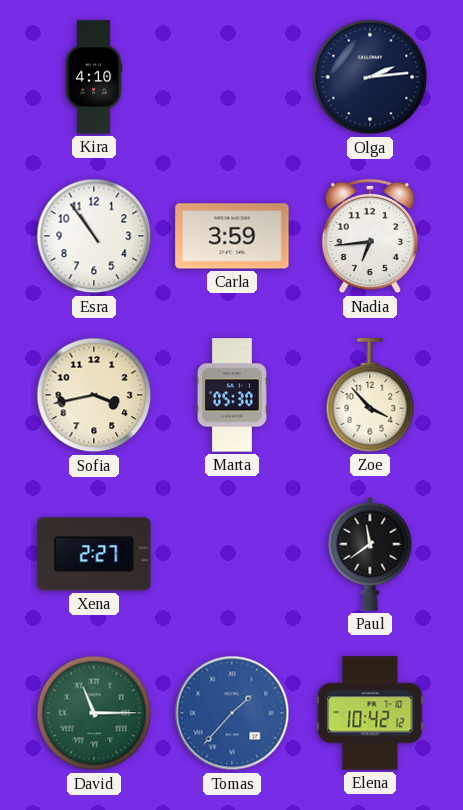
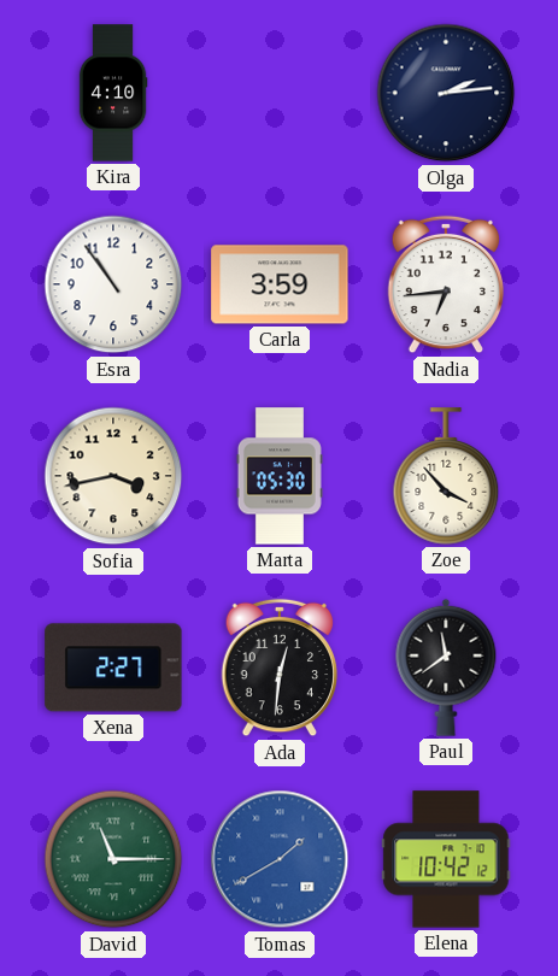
Ada: none -> 12:31
Tomas: 1:37 -> 1:40
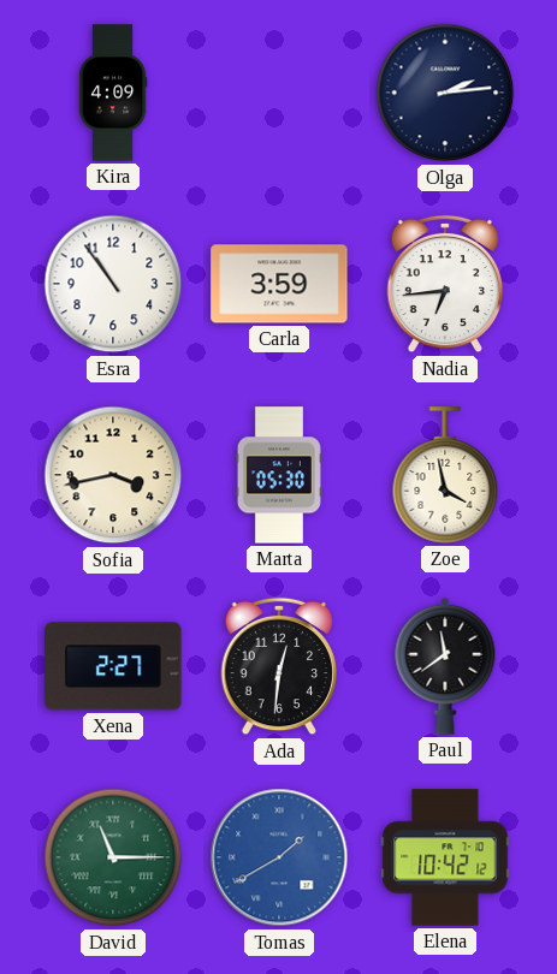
Kira: 4:10 -> 4:09
Zoe: 3:53 -> 3:58
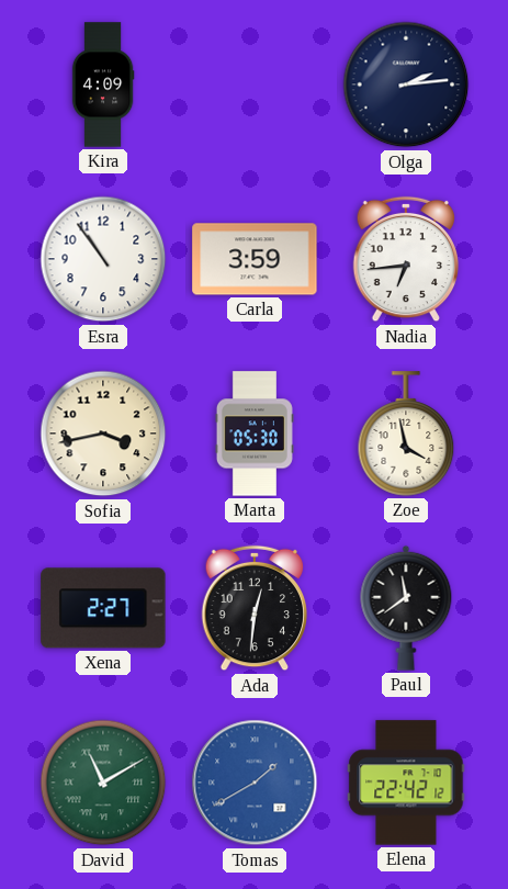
David: 11:15 -> 11:10
Elena: 10:42 -> 22:42
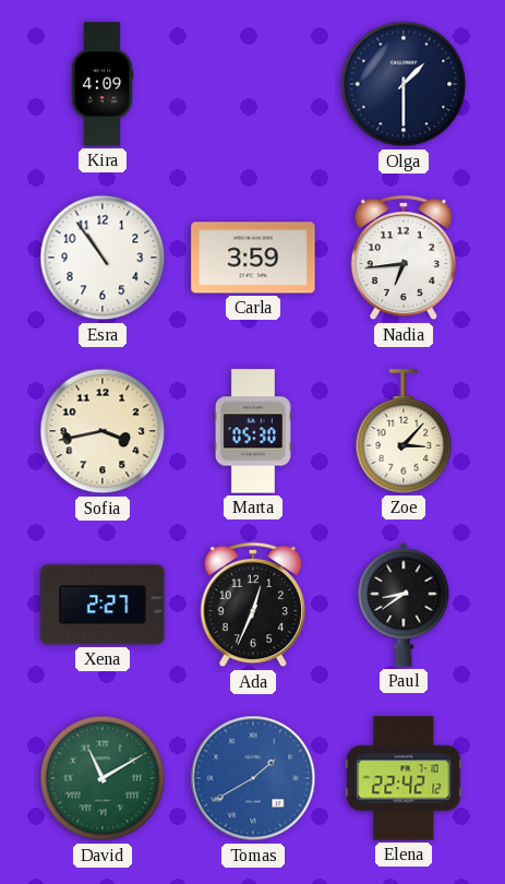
Olga: 2:14 -> 1:30
Zoe: 3:58 -> 3:07
Ada: 12:31 -> 12:34
Paul: 11:39 -> 8:39
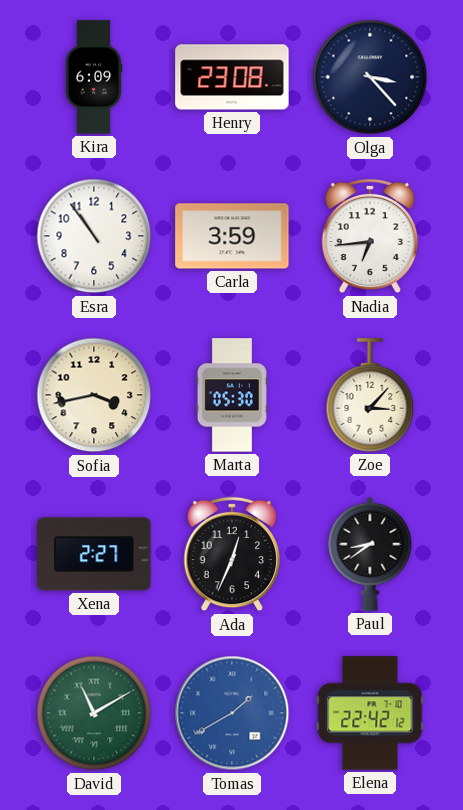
Kira: 4:09 -> 6:09
Henry: none -> 23:08
Olga: 1:30 -> 3:23
